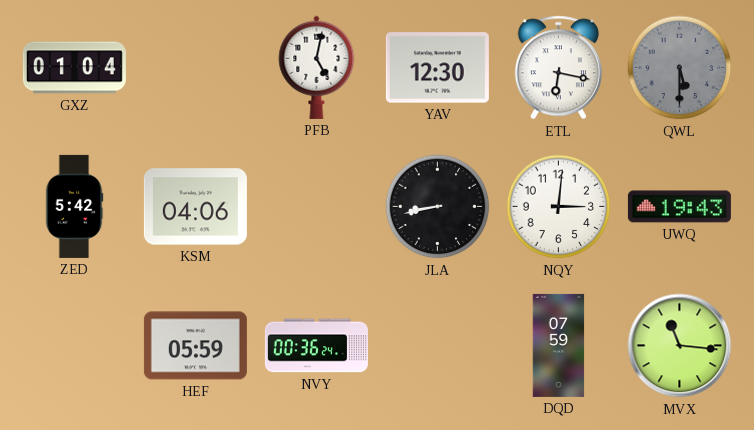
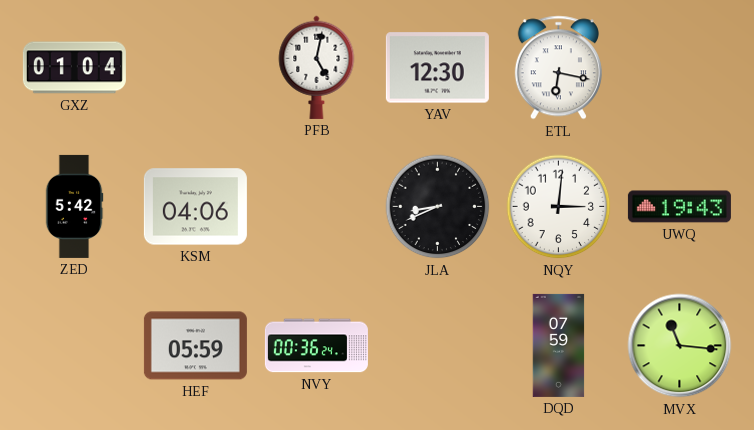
QWL: 5:30 -> none
JLA: 8:43 -> 8:41
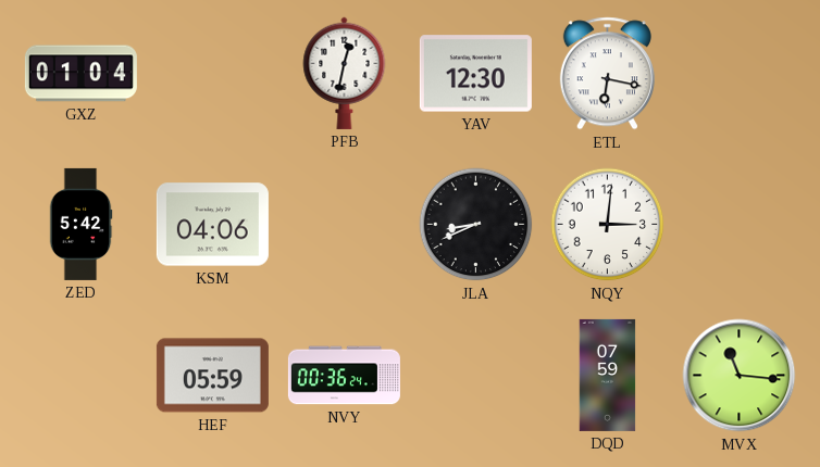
PFB: 5:02 -> 12:32
UWQ: 19:43 -> none
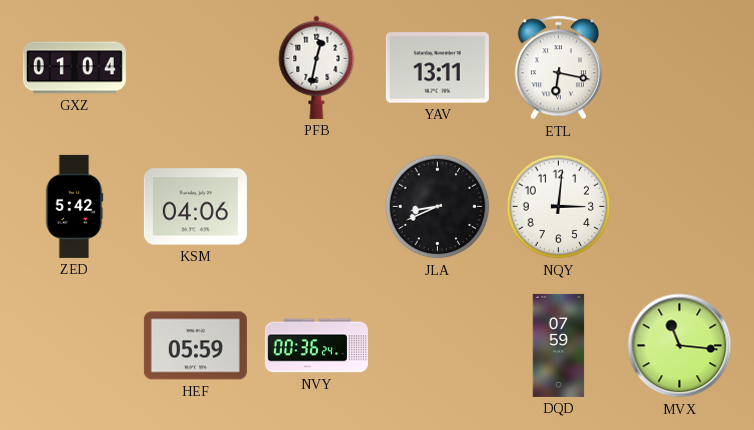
YAV: 12:30 -> 13:11
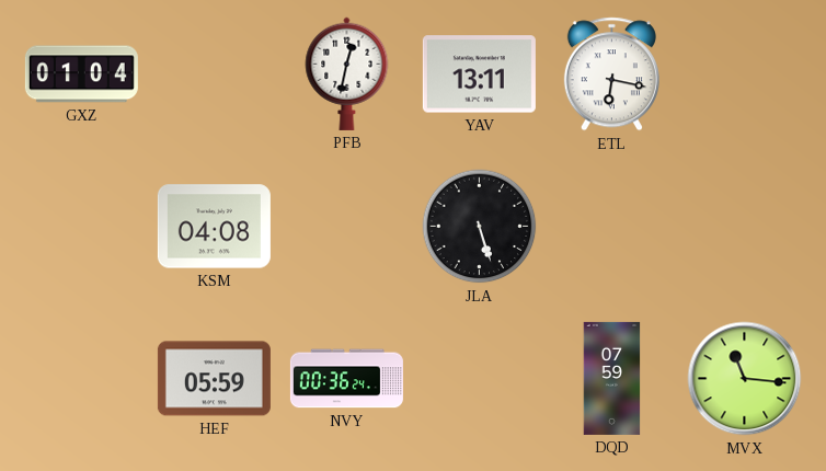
ZED: 5:42 -> none
KSM: 04:06 -> 04:08
JLA: 8:41 -> 5:27
NQY: 3:01 -> none
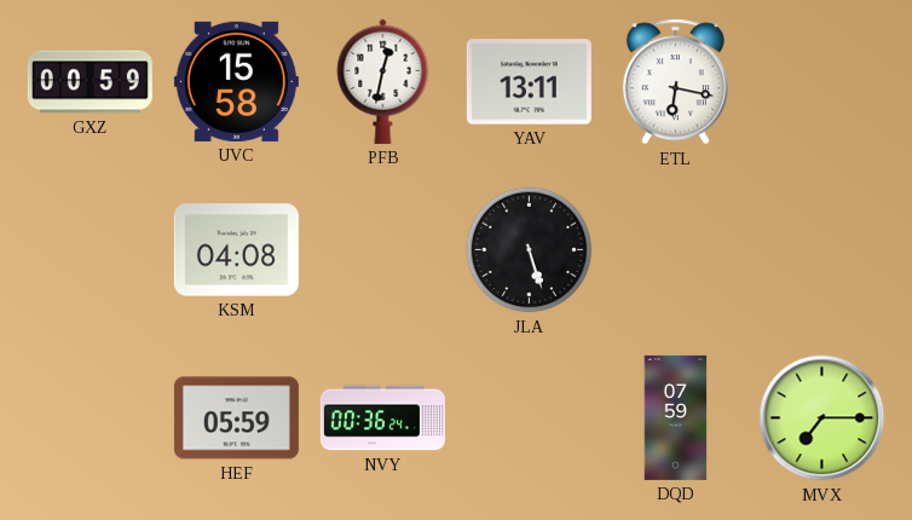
GXZ: 01:04 -> 00:59
UVC: none -> 15:58
MVX: 11:16 -> 7:15
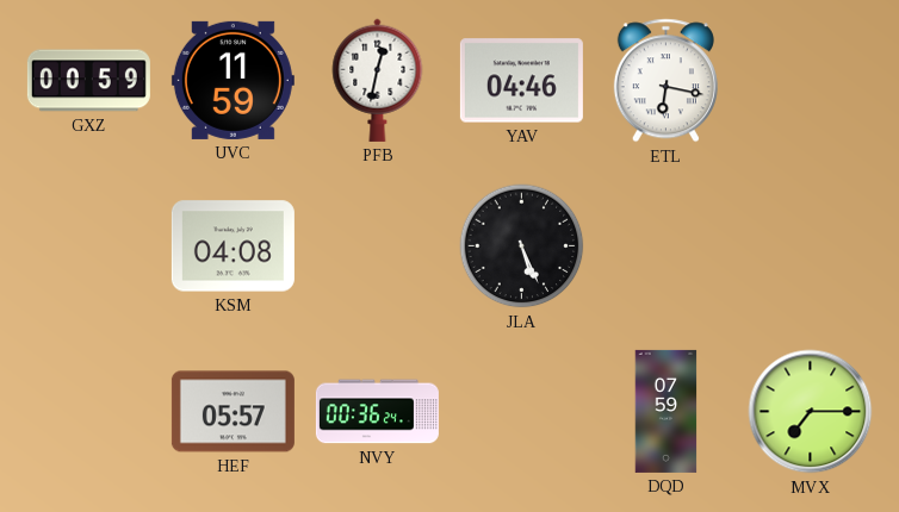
UVC: 15:58 -> 11:59
YAV: 13:11 -> 04:46
JLA: 5:27 -> 5:26
HEF: 05:59 -> 05:57
